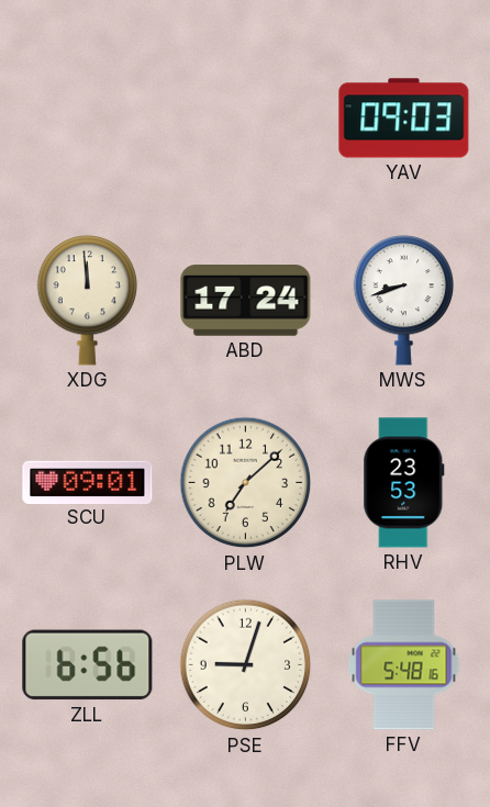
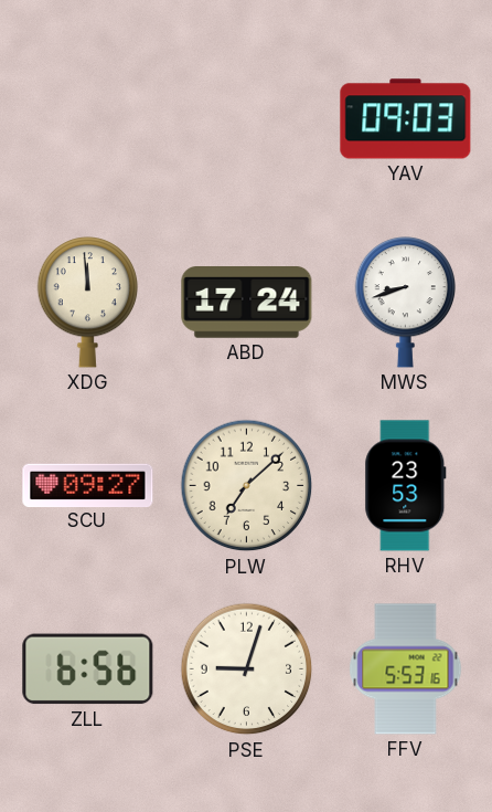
SCU: 09:01 -> 09:27
FFV: 5:48 -> 5:53
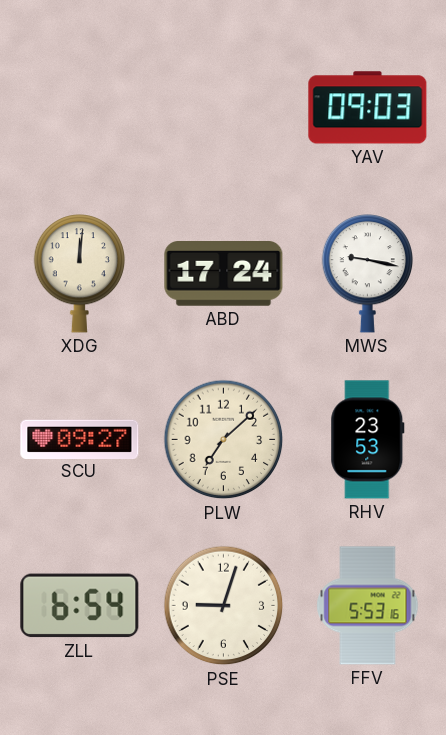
XDG: 11:59 -> 12:01
MWS: 8:42 -> 9:17
ZLL: 6:56 -> 6:54
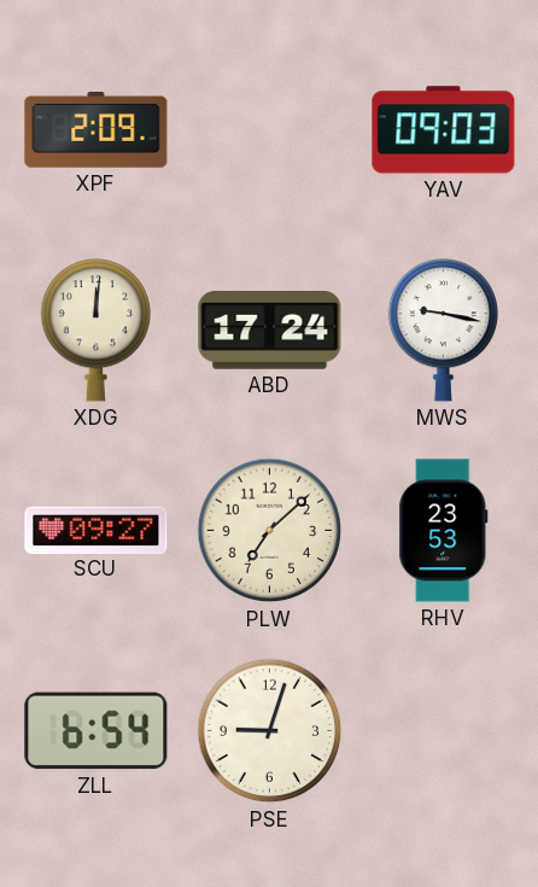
XPF: none -> 2:09
FFV: 5:53 -> none
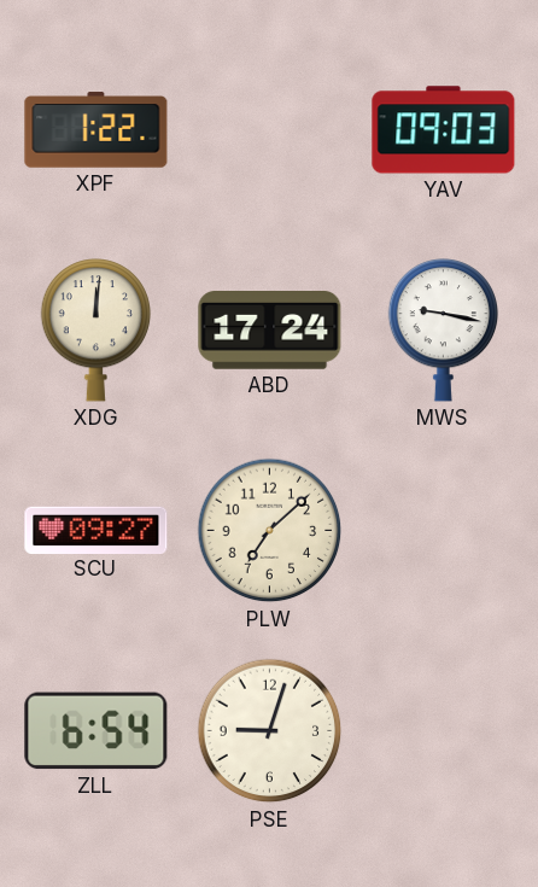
XPF: 2:09 -> 1:22
RHV: 23:53 -> none
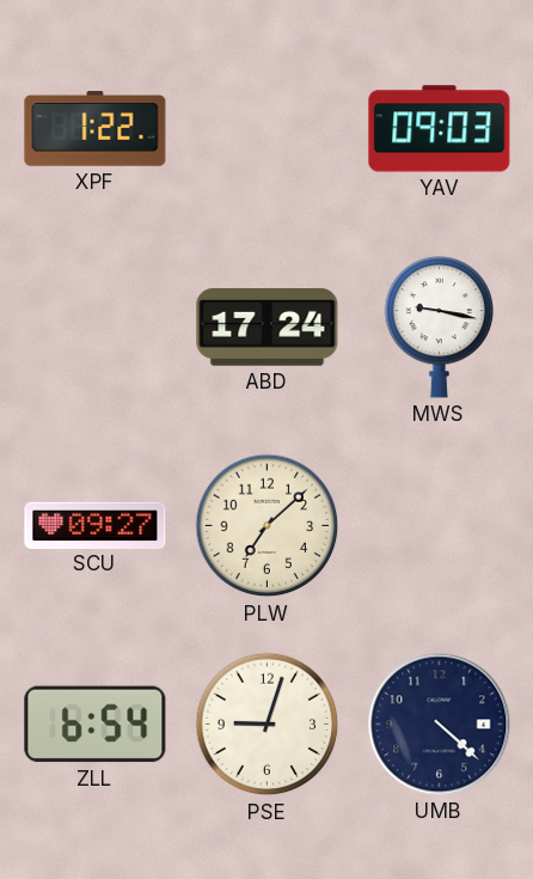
XDG: 12:01 -> none
UMB: none -> 4:22
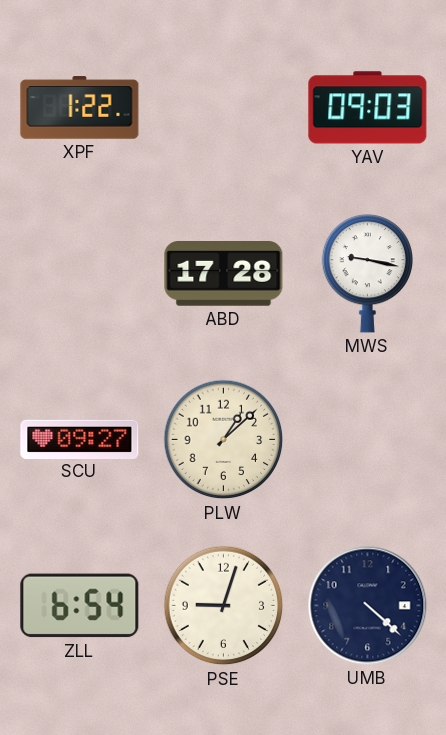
ABD: 17:24 -> 17:28
PLW: 7:08 -> 1:08
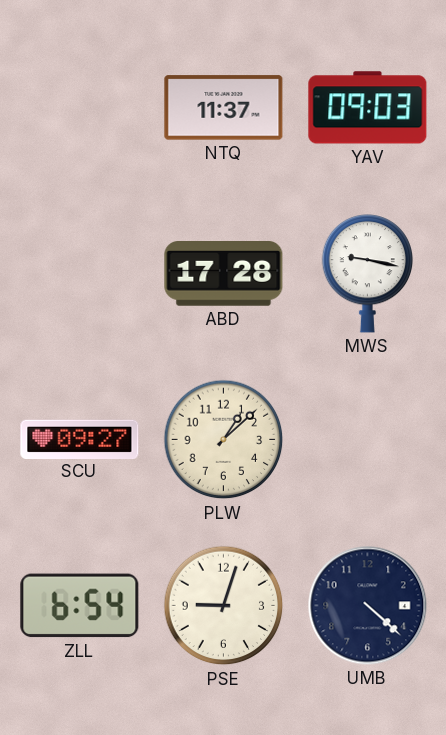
XPF: 1:22 -> none
NTQ: none -> 11:37
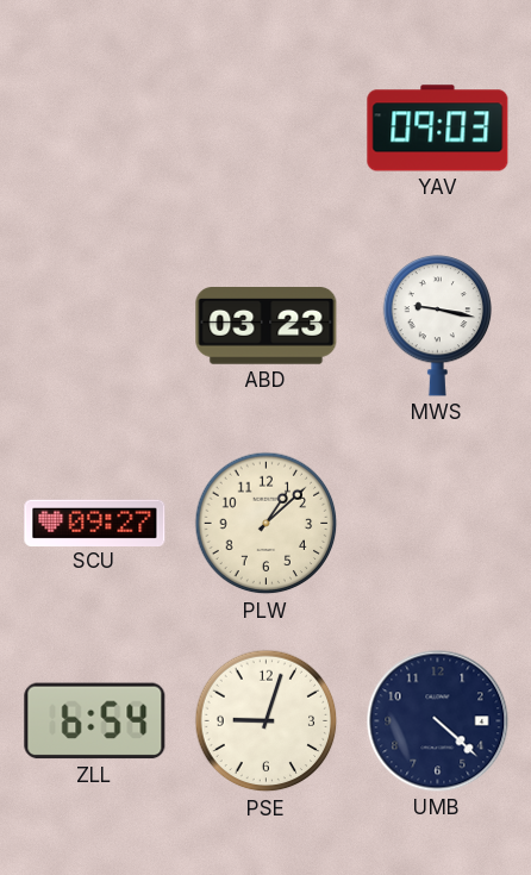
NTQ: 11:37 -> none
ABD: 17:28 -> 03:23
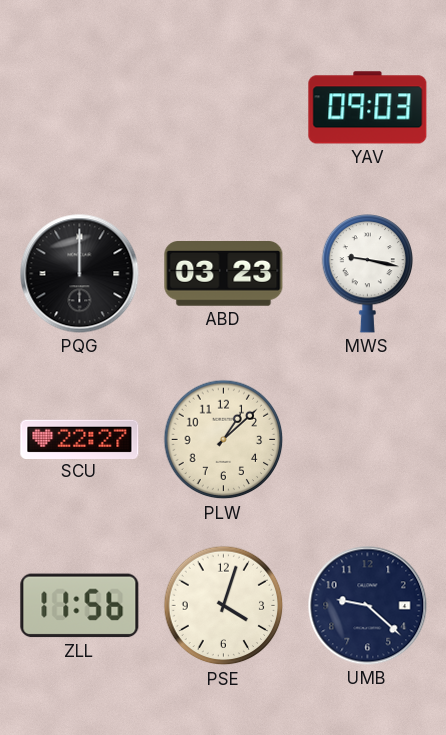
PQG: none -> 12:00
SCU: 09:27 -> 22:27
ZLL: 6:54 -> 11:56
PSE: 9:03 -> 4:03
UMB: 4:22 -> 9:22
